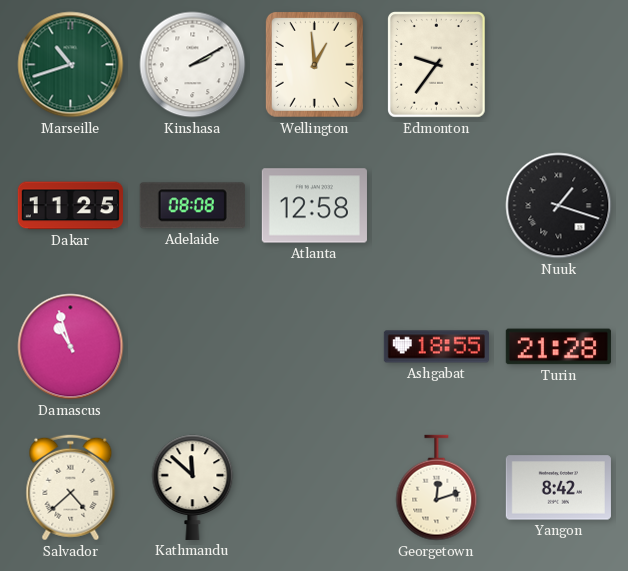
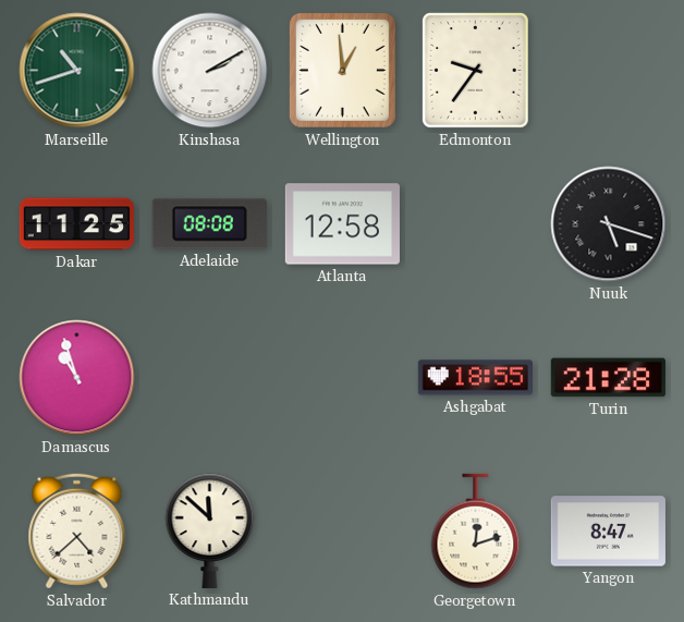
Nuuk: 1:18 -> 5:18
Yangon: 8:42 -> 8:47
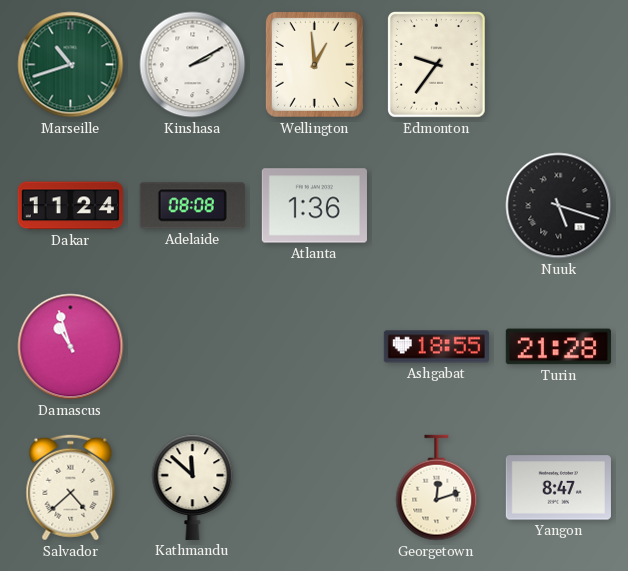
Dakar: 11:25 -> 11:24
Atlanta: 12:58 -> 1:36
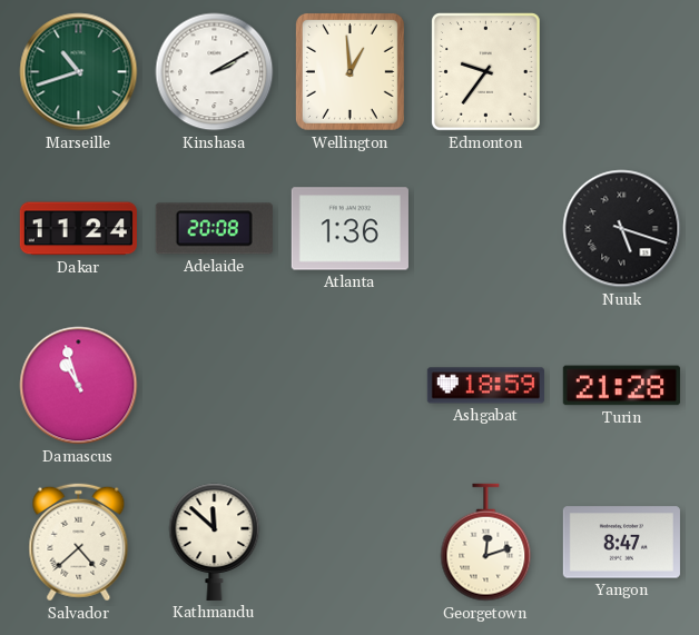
Adelaide: 08:08 -> 20:08
Ashgabat: 18:55 -> 18:59
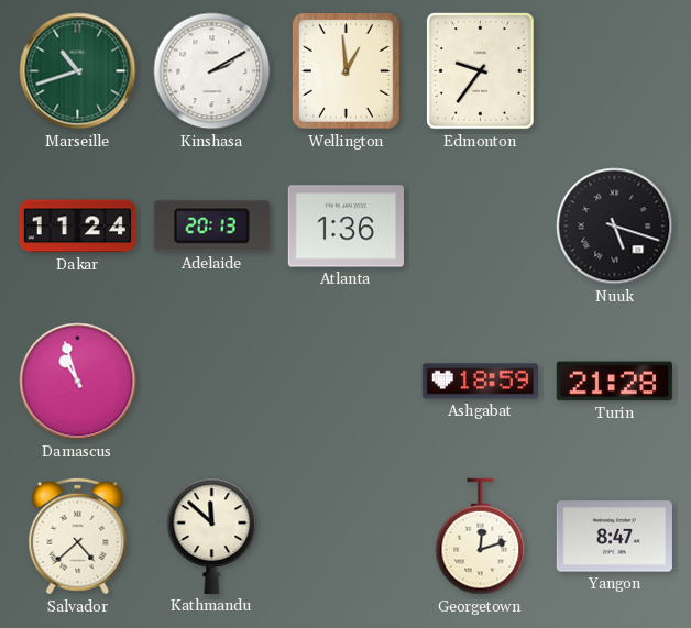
Adelaide: 20:08 -> 20:13
